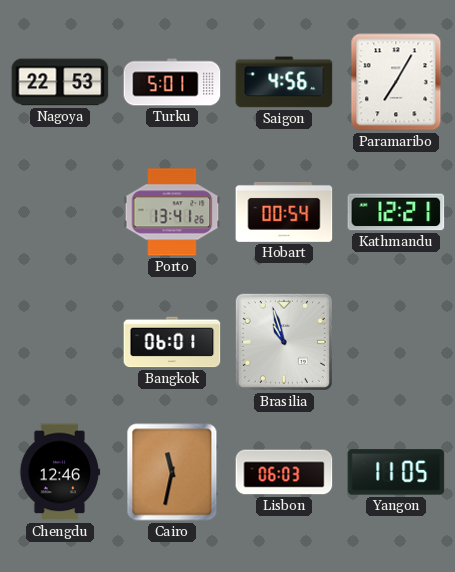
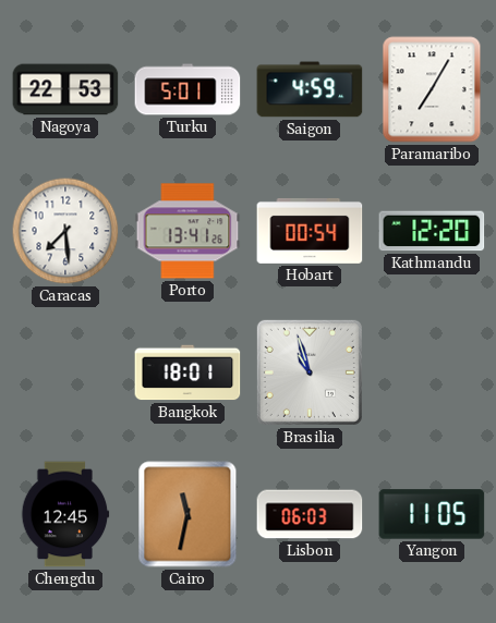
Saigon: 4:56 -> 4:59
Caracas: none -> 7:29
Kathmandu: 12:21 -> 12:20
Bangkok: 06:01 -> 18:01
Chengdu: 12:46 -> 12:45
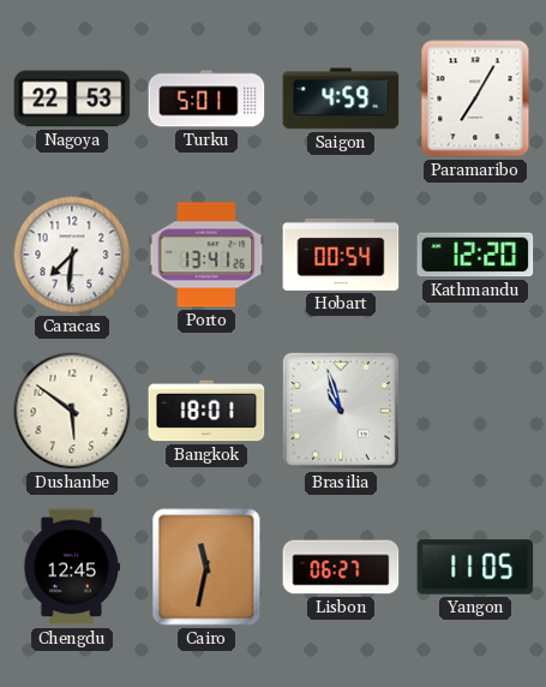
Caracas: 7:29 -> 7:31
Dushanbe: none -> 5:51
Lisbon: 06:03 -> 06:27
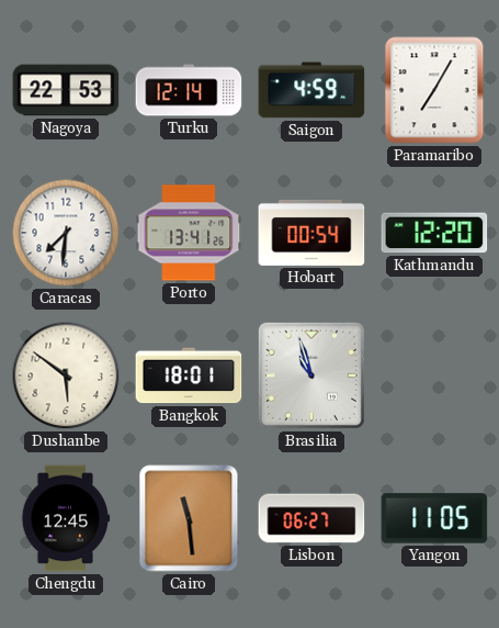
Turku: 5:01 -> 12:14
Cairo: 11:32 -> 11:29
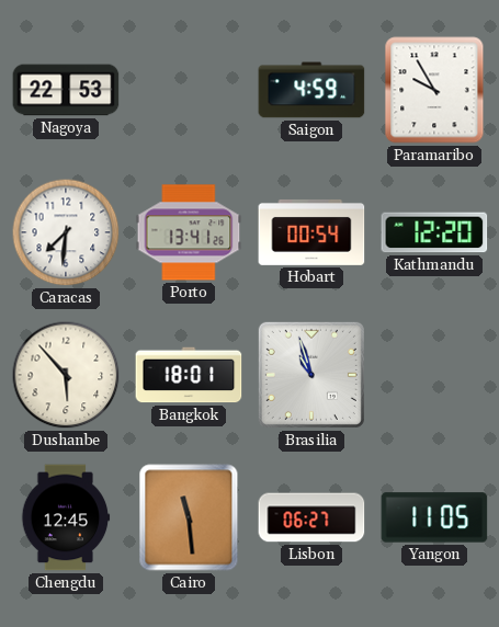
Turku: 12:14 -> none
Paramaribo: 7:05 -> 9:55
Dushanbe: 5:51 -> 5:53
